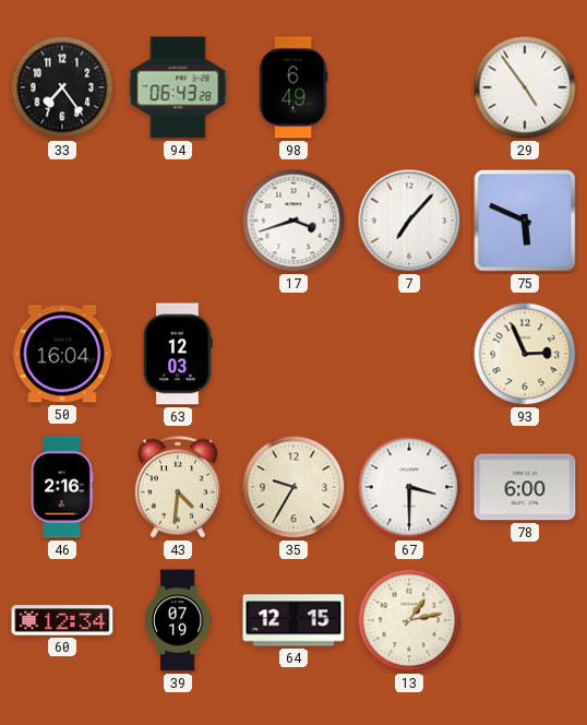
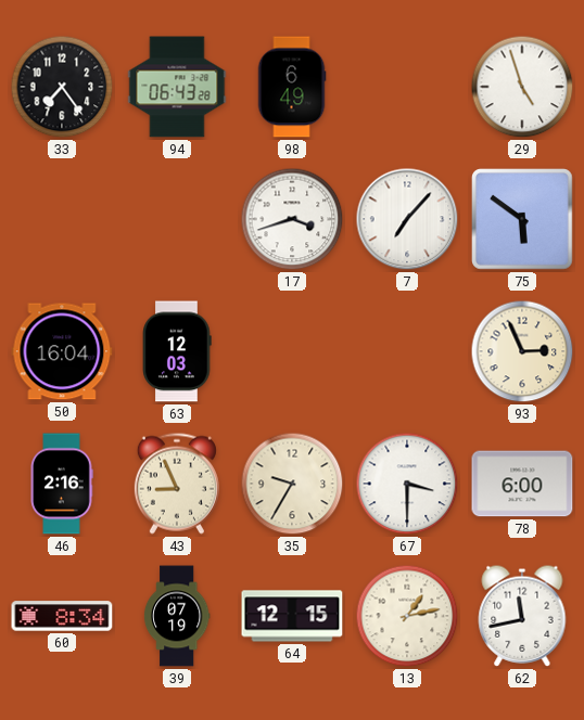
29: 4:54 -> 4:57
75: 5:49 -> 5:51
43: 4:31 -> 8:56
60: 12:34 -> 8:34
62: none -> 11:43
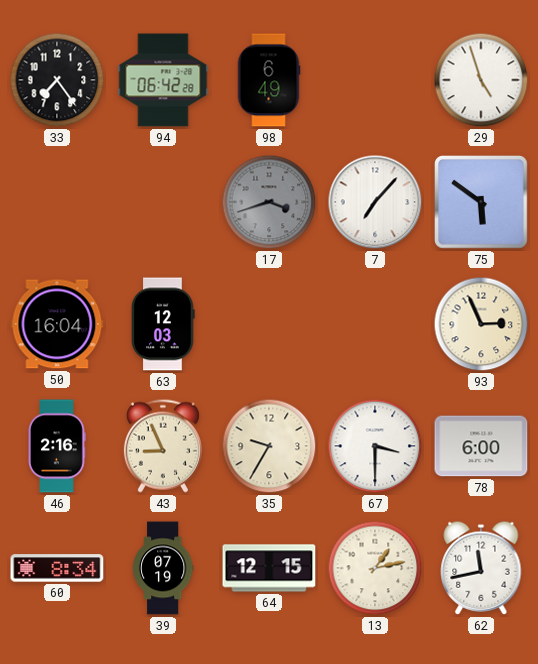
94: 06:43 -> 06:42
17 dial: white -> grey
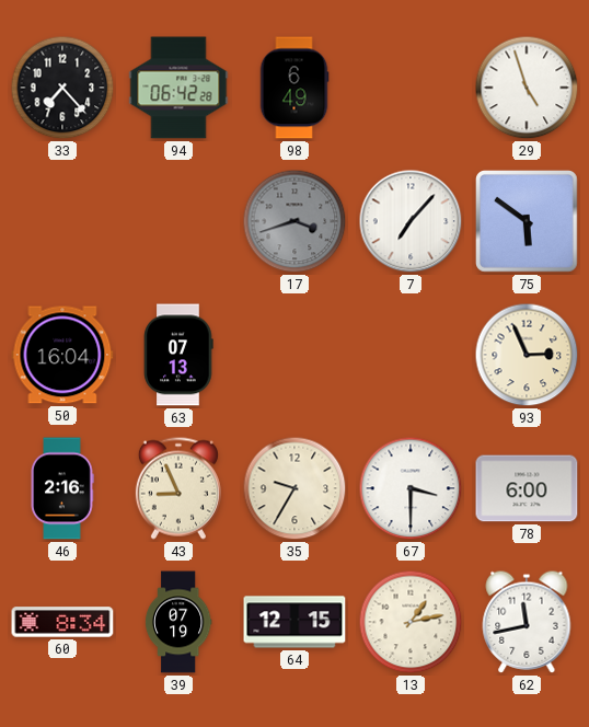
33: 7:24 -> 7:23
63: 12:03 -> 07:13
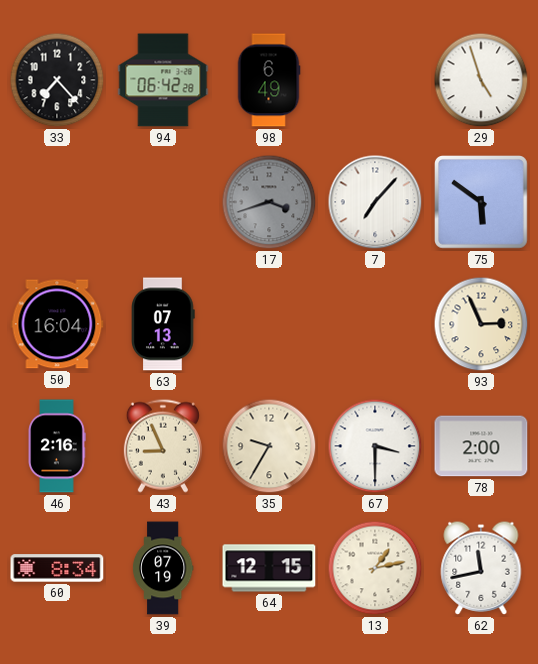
78: 6:00 -> 2:00
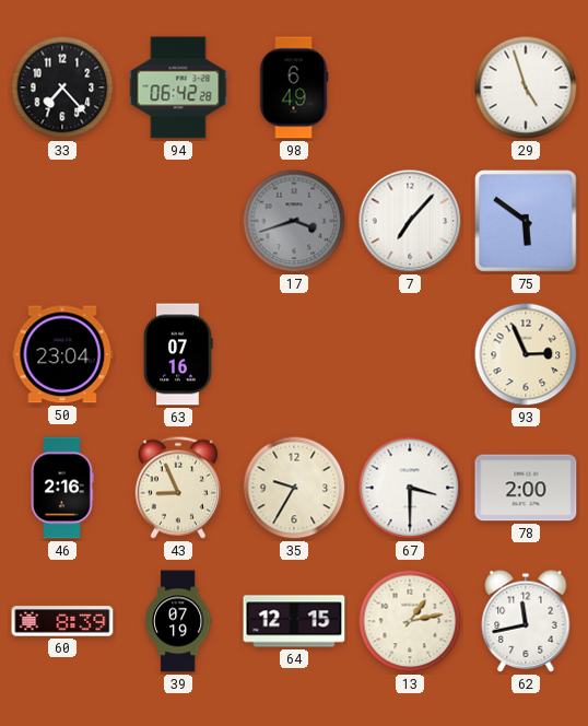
50: 16:04 -> 23:04
63: 07:13 -> 07:16
60: 8:34 -> 8:39
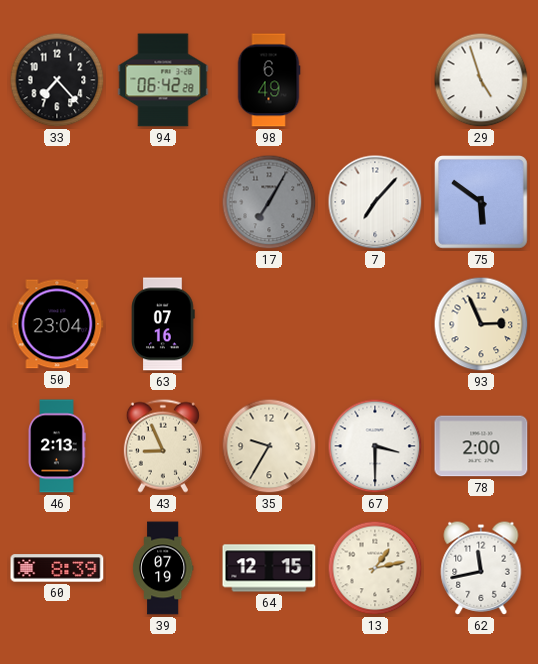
17: 3:42 -> 7:05
46: 2:16 -> 2:13
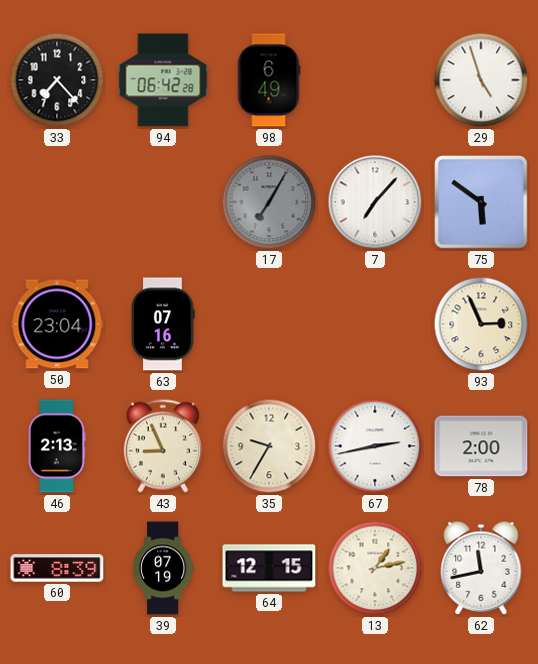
67: 3:30 -> 2:43
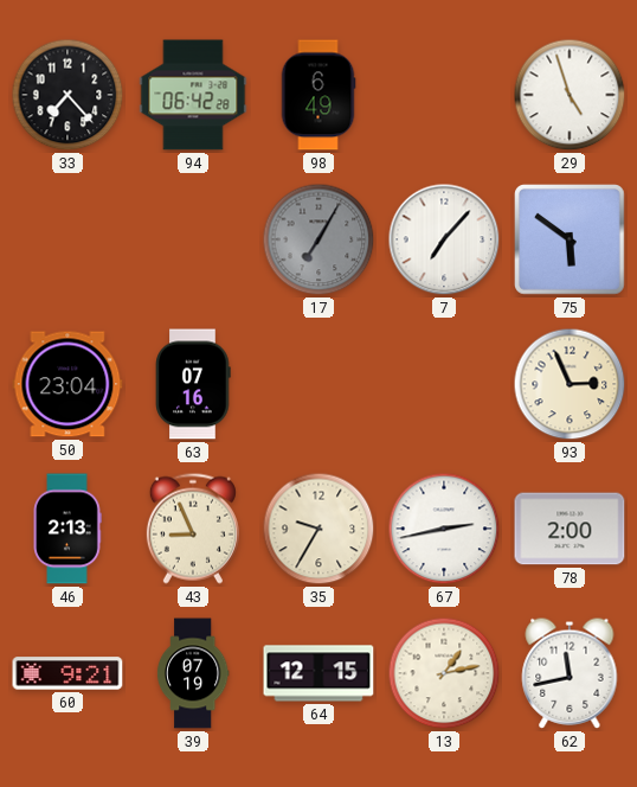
60: 8:39 -> 9:21
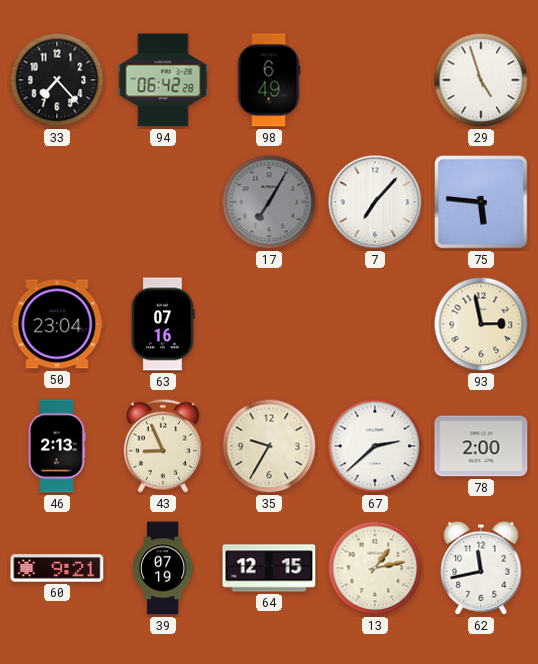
75: 5:51 -> 5:46
93: 2:56 -> 2:58
67: 2:43 -> 2:38
